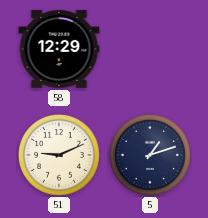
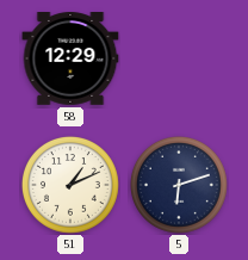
51: 9:11 -> 1:11
5: 1:12 -> 6:12
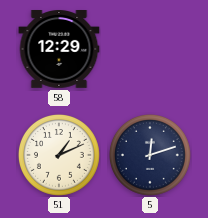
5: 6:12 -> 12:12
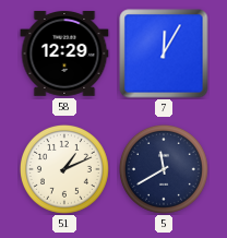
7: none -> 12:05
5: 12:12 -> 11:40
